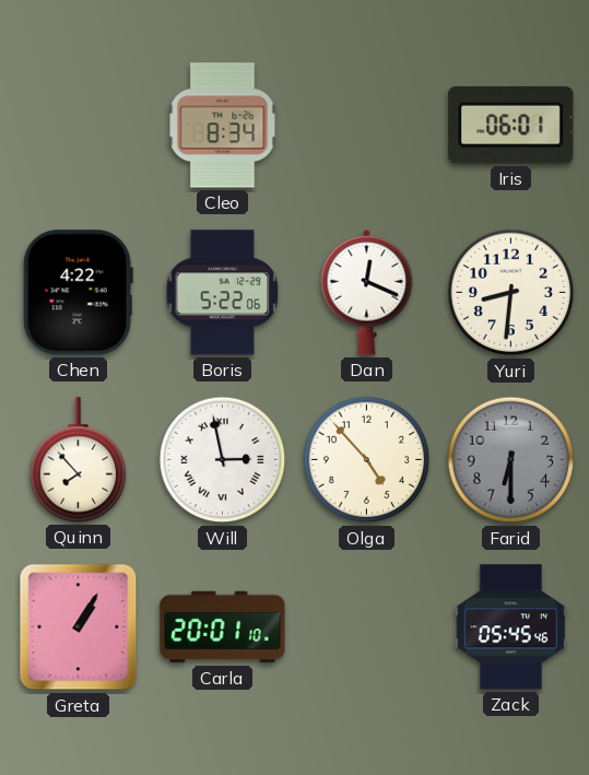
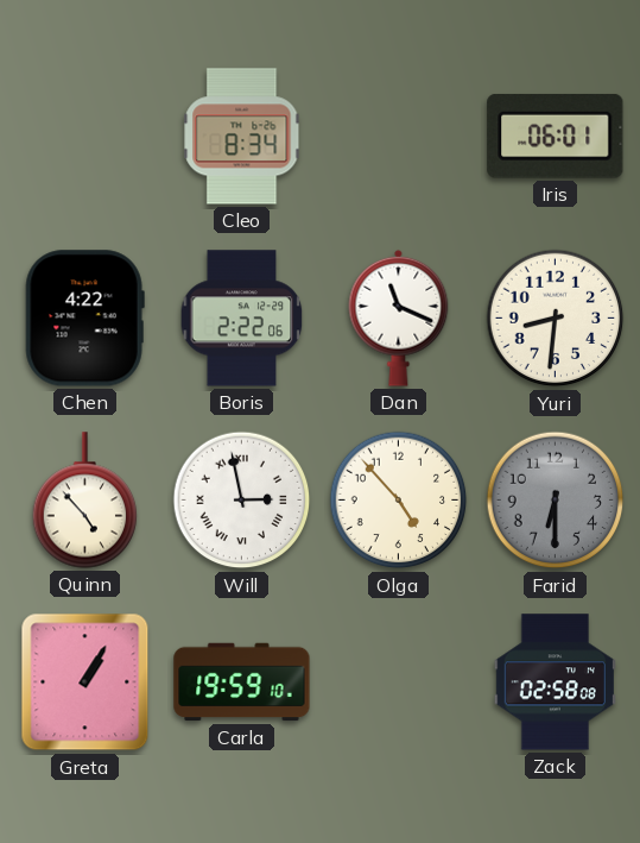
Boris: 5:22 -> 2:22
Dan: 12:19 -> 11:19
Quinn: 7:53 -> 4:53
Carla: 20:01 -> 19:59
Zack: 05:45 -> 02:58
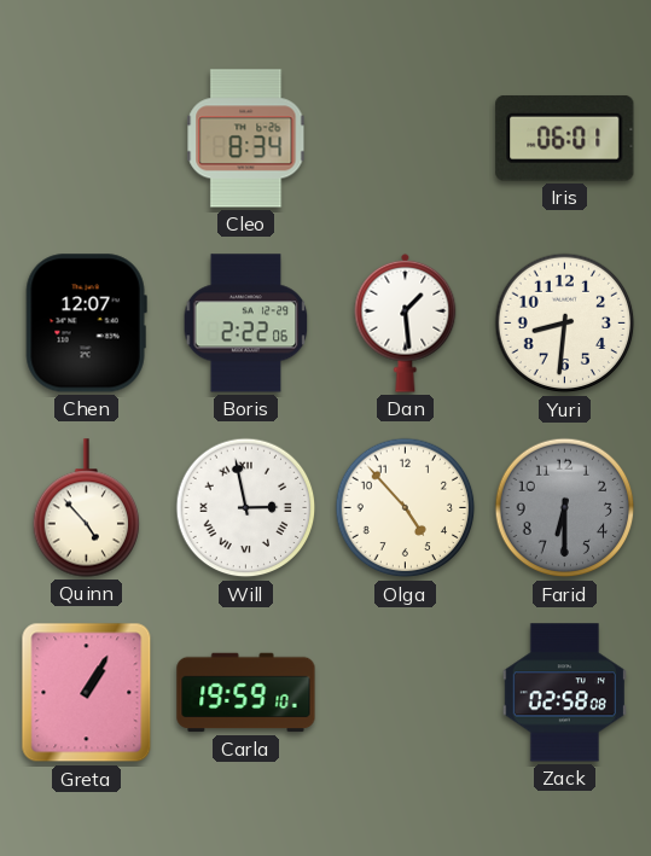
Chen: 4:22 -> 12:07
Dan: 11:19 -> 1:29
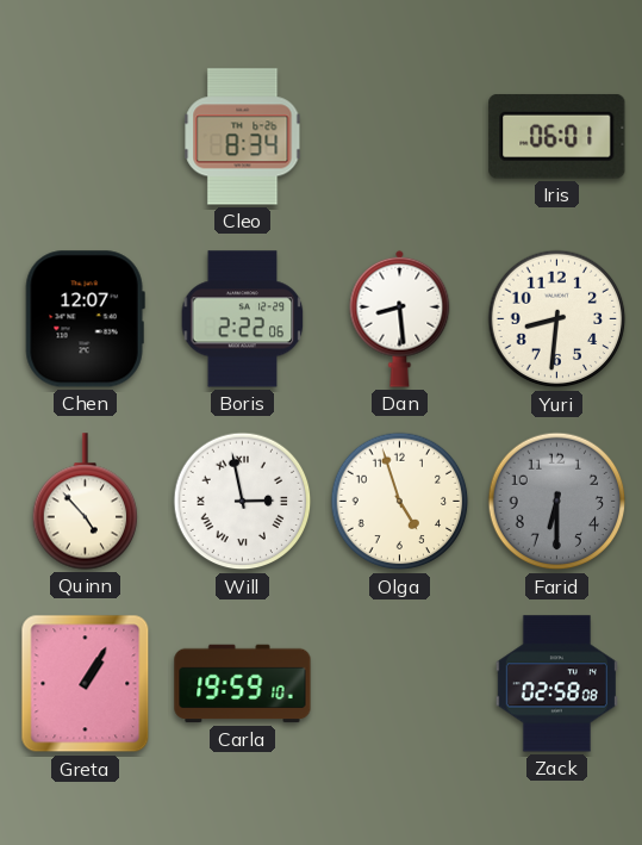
Dan: 1:29 -> 8:29
Olga: 4:53 -> 4:57
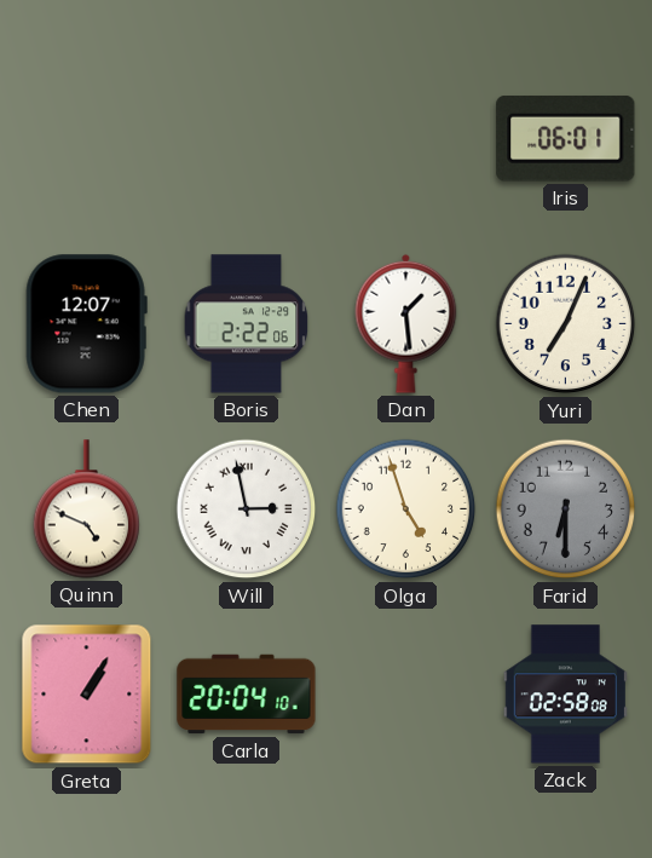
Cleo: 8:34 -> none
Dan: 8:29 -> 1:29
Yuri: 8:31 -> 7:04
Quinn: 4:53 -> 4:49
Carla: 19:59 -> 20:04
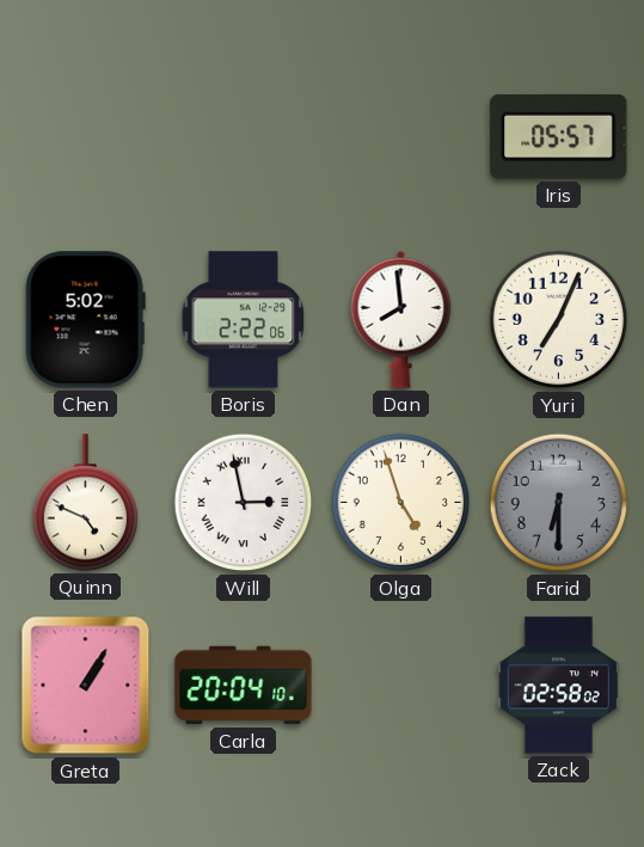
Iris: 06:01 -> 05:57
Chen: 12:07 -> 5:02
Dan: 1:29 -> 7:59
Zack: 02:58:08 -> 02:58:02
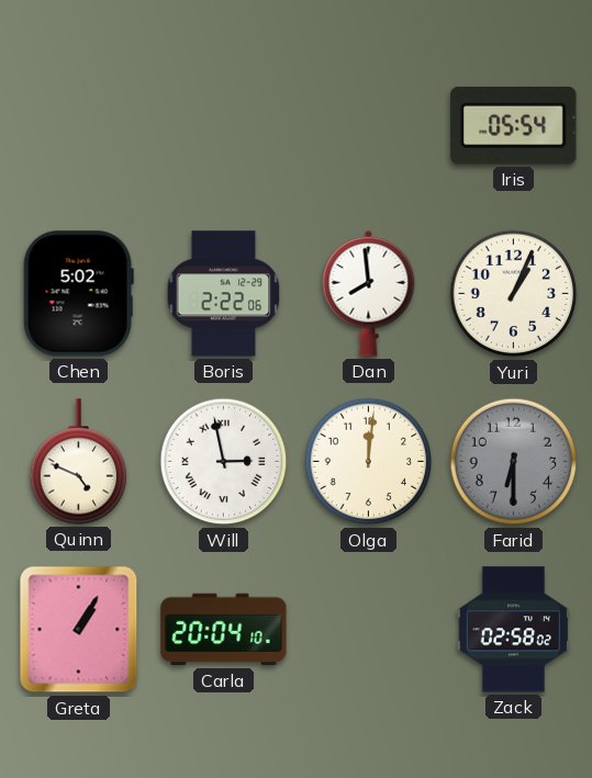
Iris: 05:57 -> 05:54
Yuri: 7:04 -> 1:04
Olga: 4:57 -> 12:01
